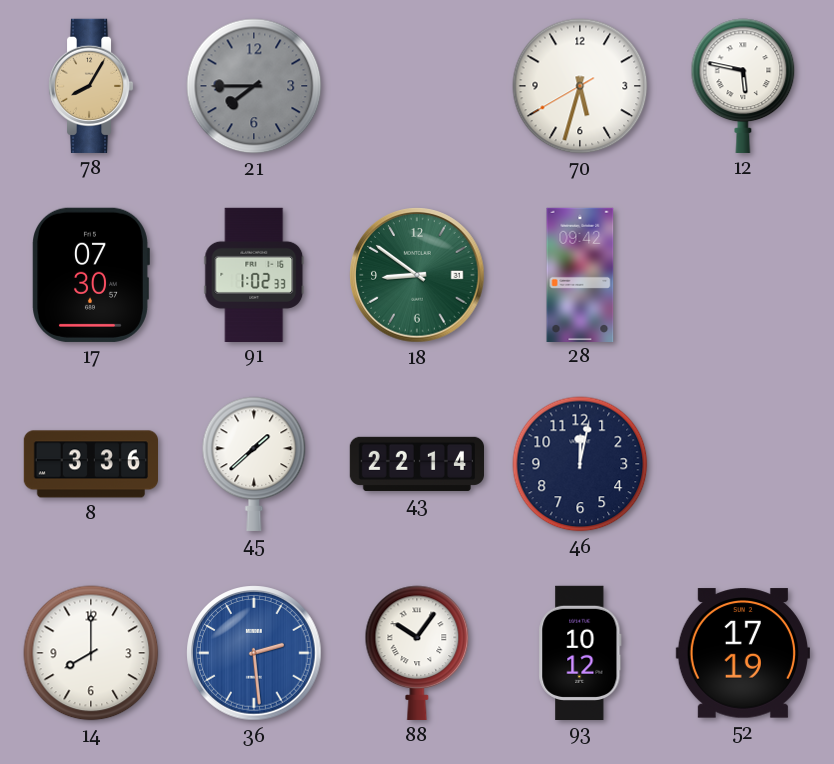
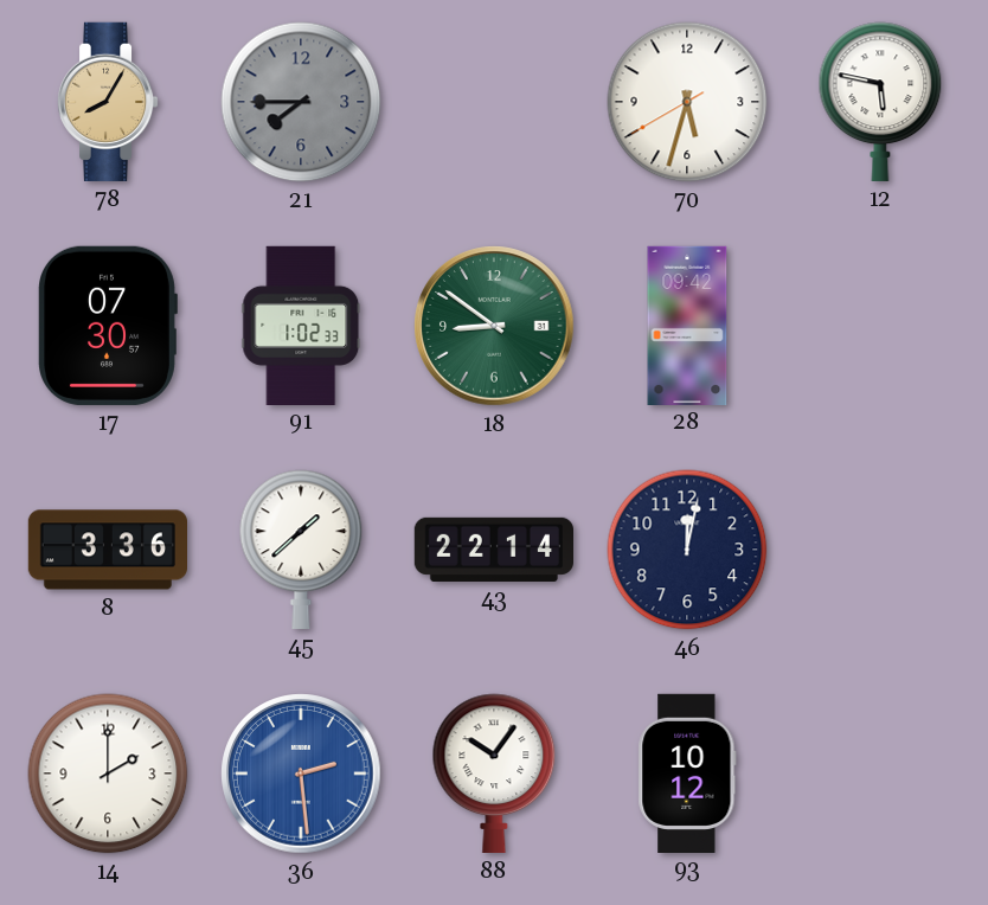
14: 8:00 -> 2:00
52: 17:19 -> none
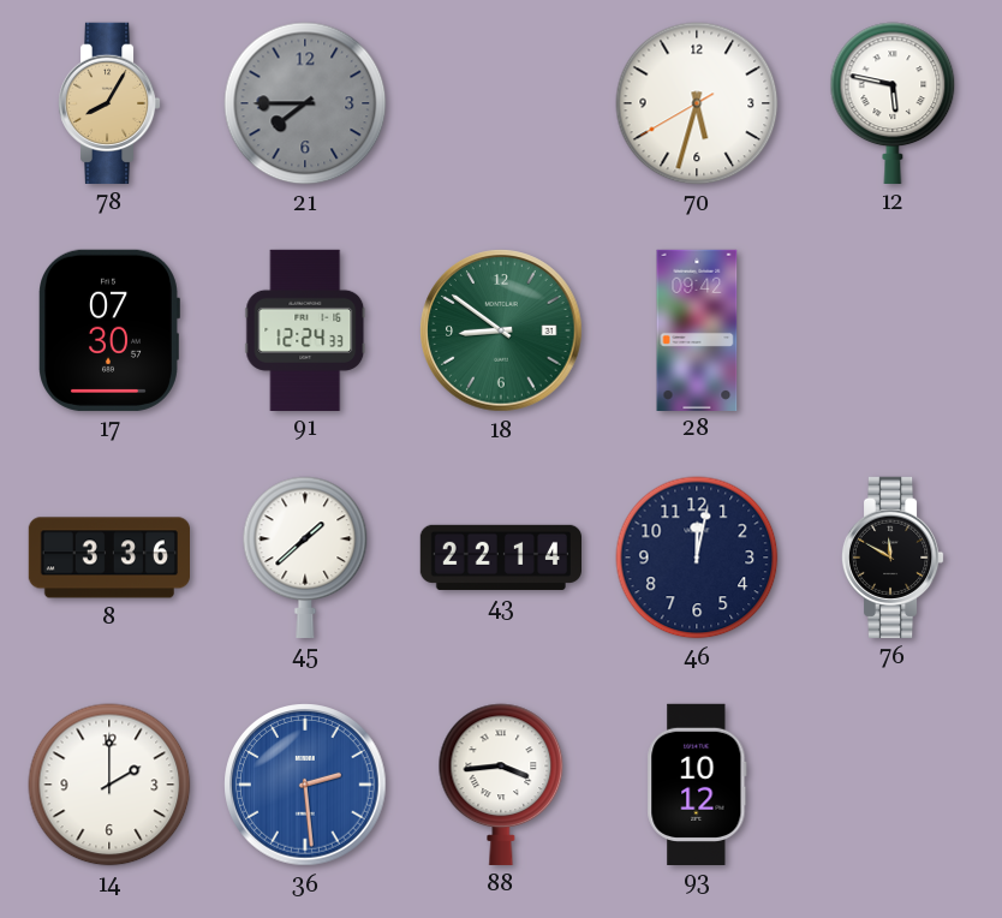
91: 1:02 -> 12:24
76: none -> 11:50
88: 10:06 -> 3:44
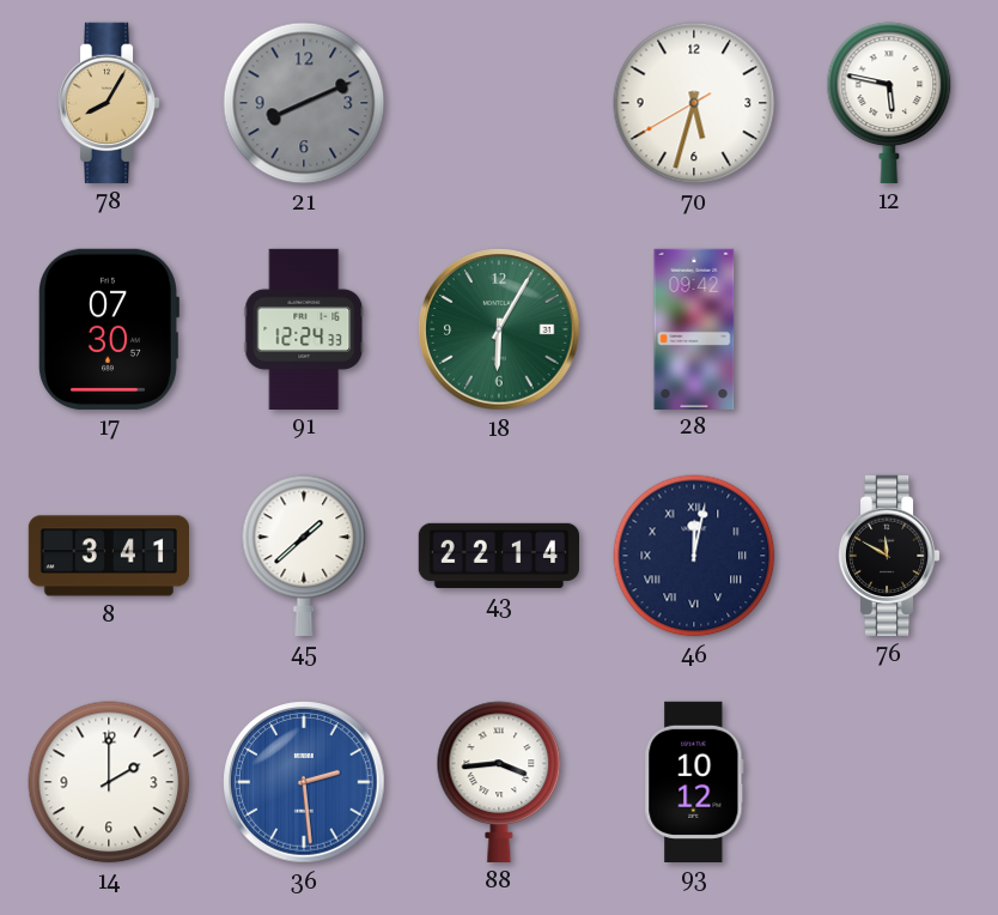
21: 7:45 -> 8:11
18: 8:51 -> 6:05
8: 3:36 -> 3:41
46 numerals: Arabic -> Roman
